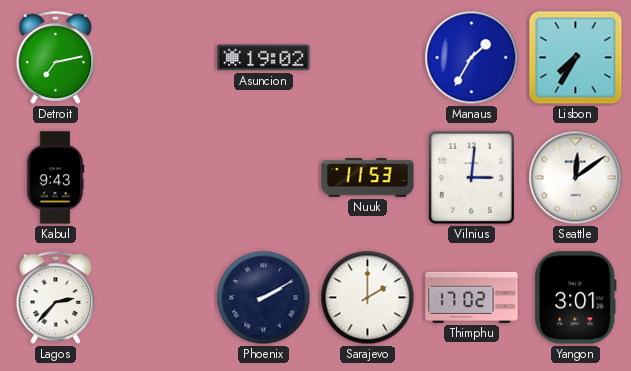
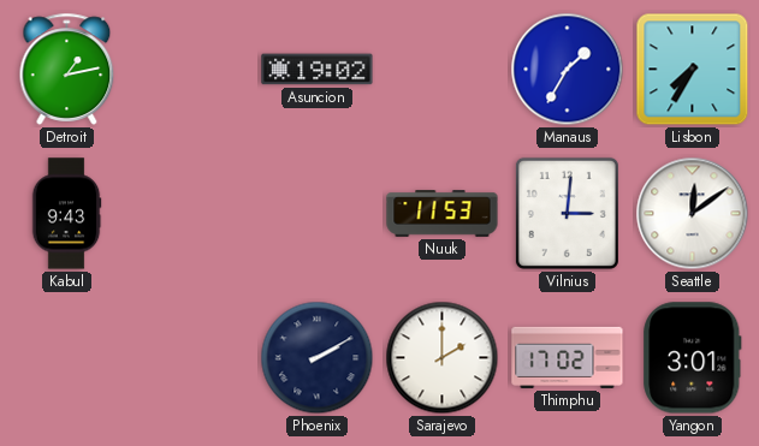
Detroit: 7:13 -> 1:13
Lagos: 2:37 -> none
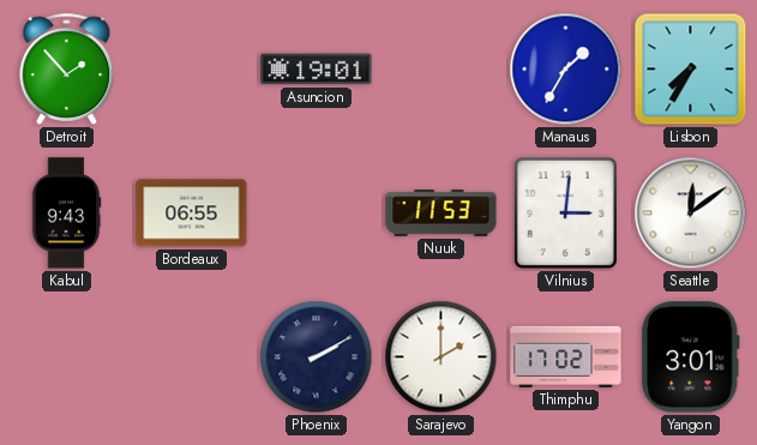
Detroit: 1:13 -> 1:53
Asuncion: 19:02 -> 19:01
Bordeaux: none -> 06:55
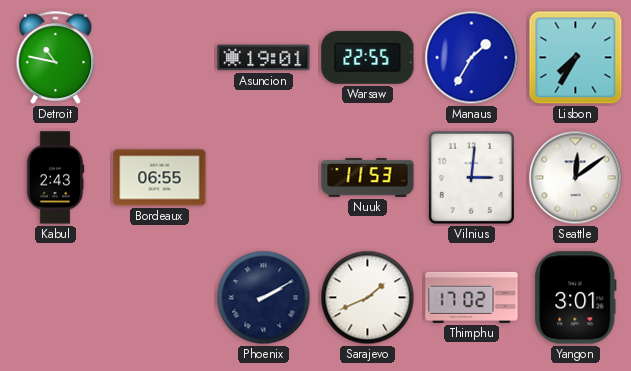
Detroit: 1:53 -> 10:47
Warsaw: none -> 22:55
Kabul: 9:43 -> 2:43
Sarajevo: 2:00 -> 1:41
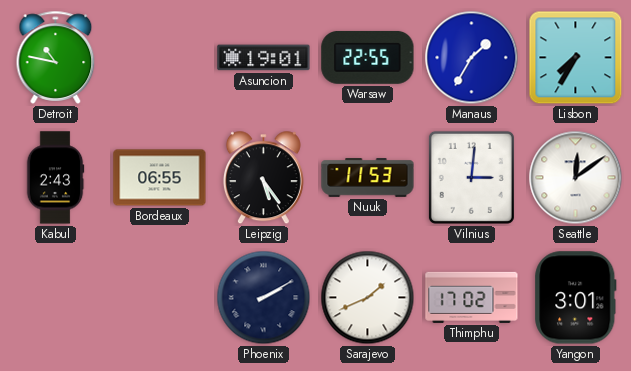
Leipzig: none -> 5:24
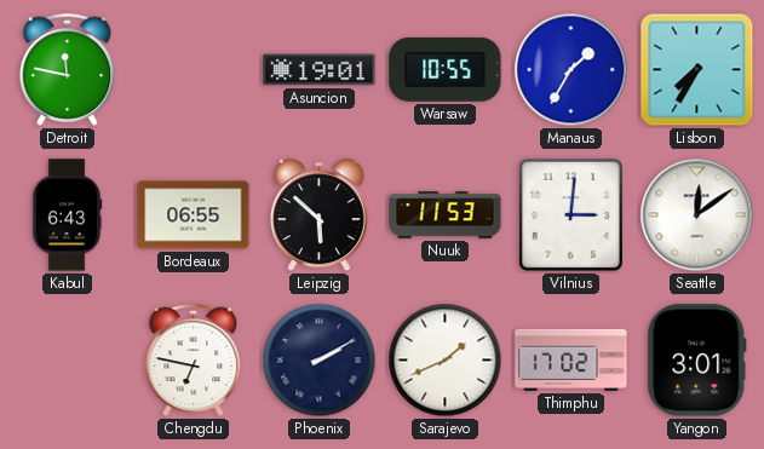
Detroit: 10:47 -> 11:47
Warsaw: 22:55 -> 10:55
Kabul: 2:43 -> 6:43
Leipzig: 5:24 -> 5:52
Chengdu: none -> 6:47
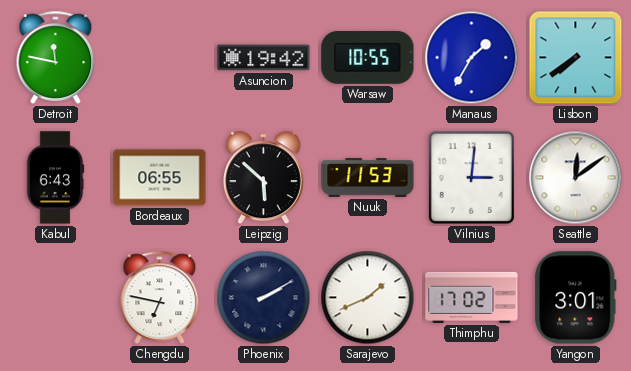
Asuncion: 19:01 -> 19:42
Lisbon: 7:35 -> 7:39
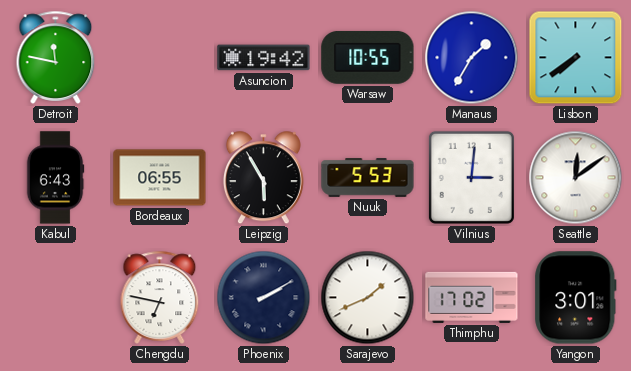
Leipzig: 5:52 -> 5:55
Nuuk: 11:53 -> 5:53
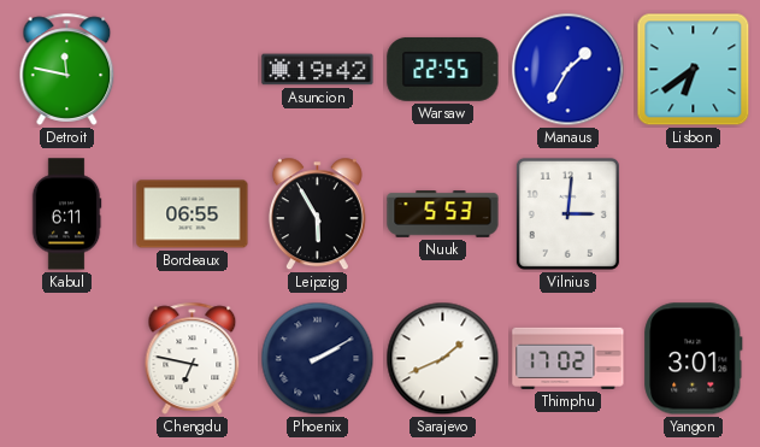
Warsaw: 10:55 -> 22:55
Lisbon: 7:39 -> 6:39
Kabul: 6:43 -> 6:11
Seattle: 12:09 -> none
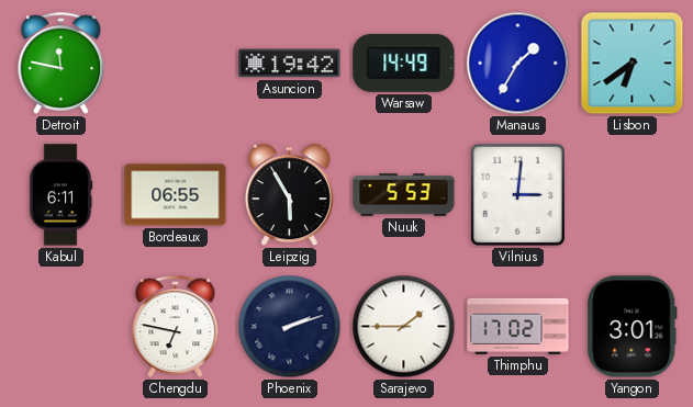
Warsaw: 22:55 -> 14:49
Phoenix: 2:10 -> 2:12
Sarajevo: 1:41 -> 1:45
